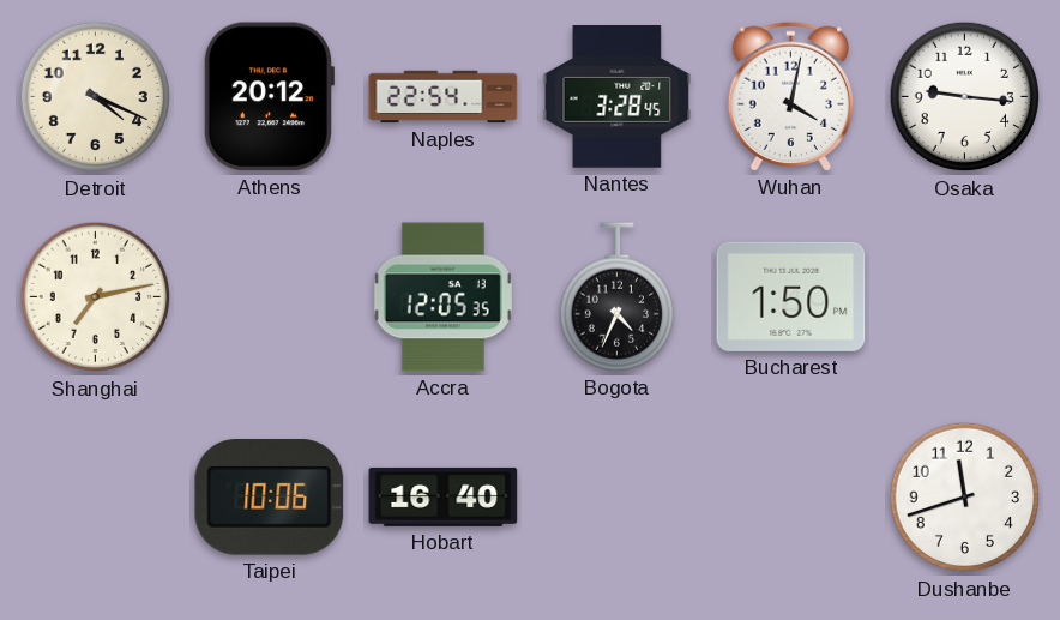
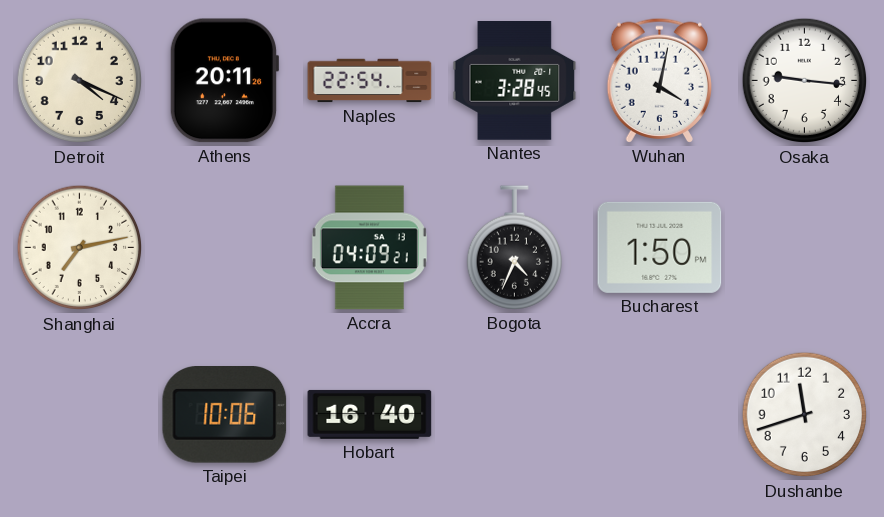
Athens: 20:12 -> 20:11
Accra: 12:05 -> 04:09
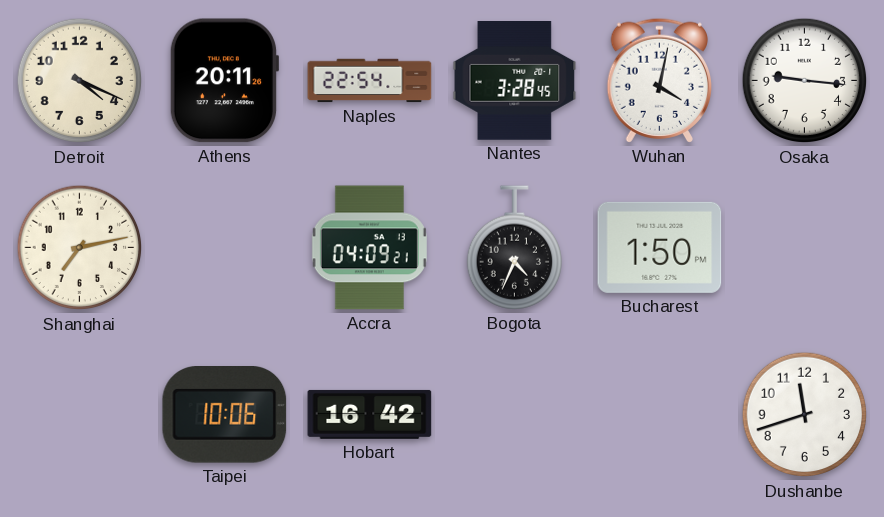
Hobart: 16:40 -> 16:42
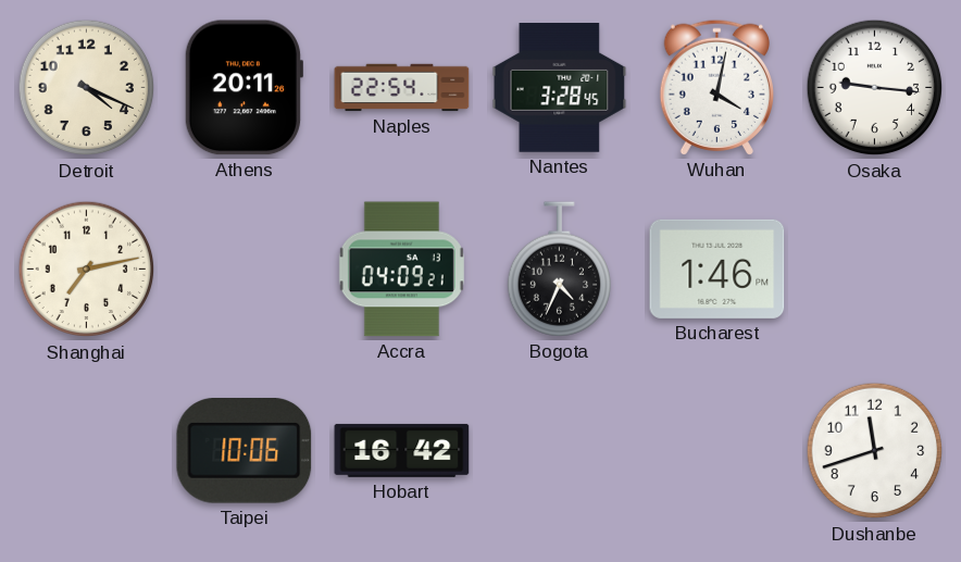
Bucharest: 1:50 -> 1:46
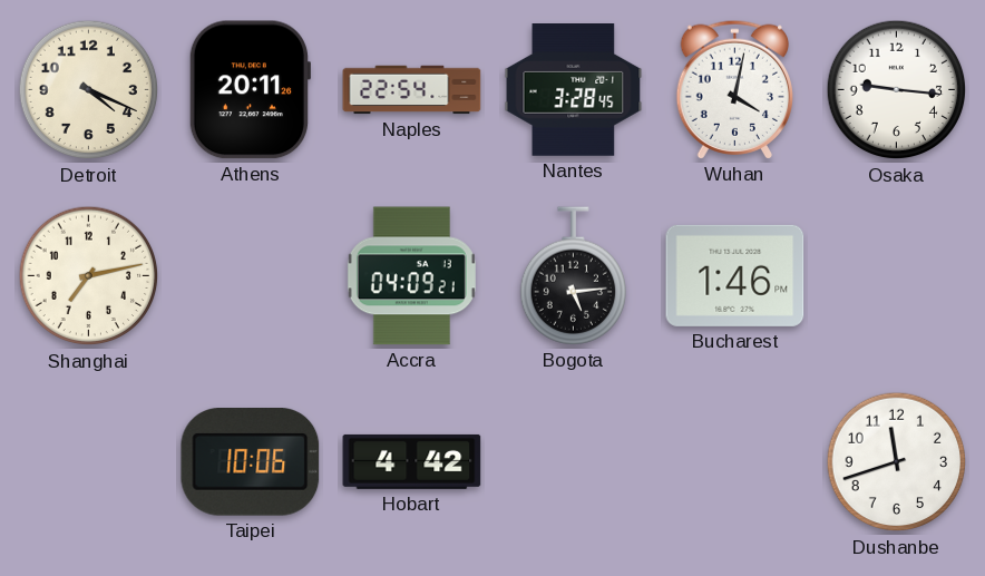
Bogota: 4:34 -> 5:14
Hobart: 16:42 -> 4:42
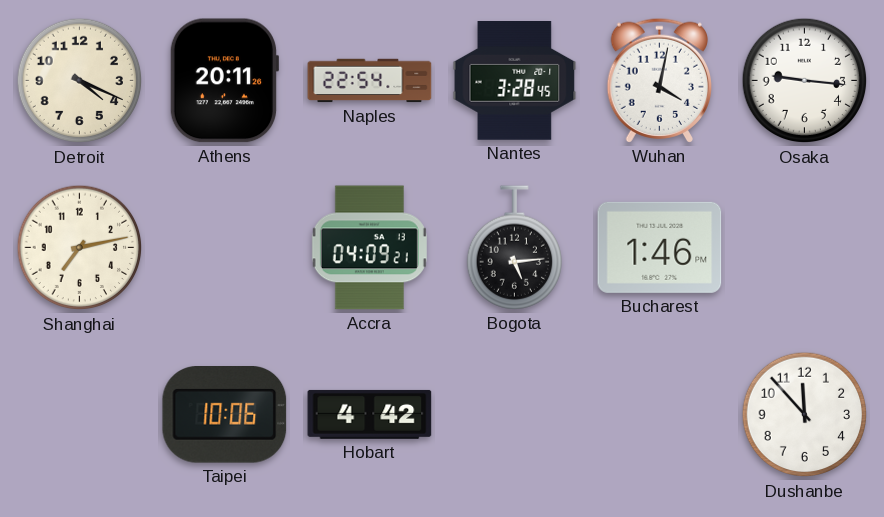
Dushanbe: 11:42 -> 11:53
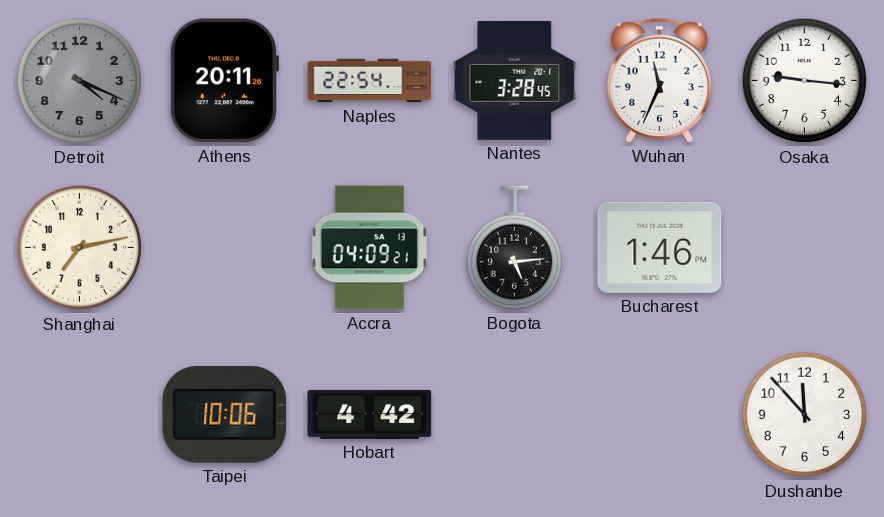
Detroit dial: cream -> grey
Wuhan: 4:02 -> 11:34
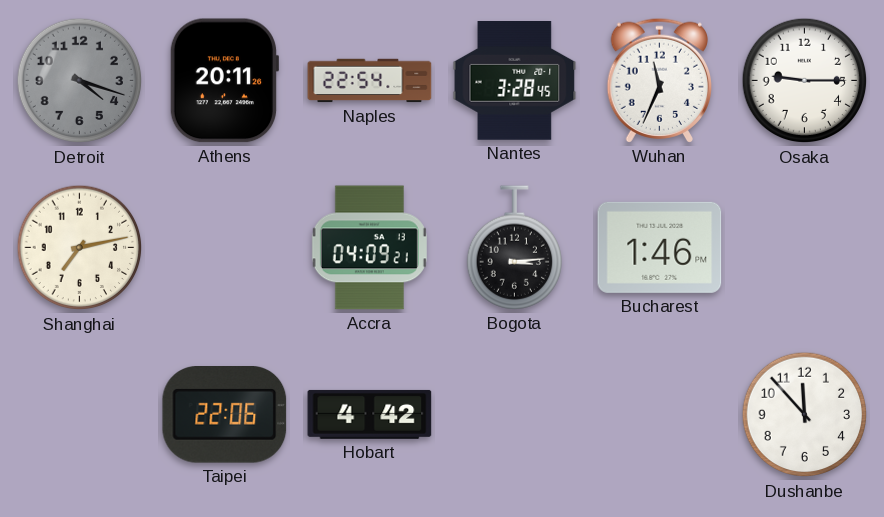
Detroit: 4:19 -> 4:18
Osaka: 9:16 -> 9:15
Bogota: 5:14 -> 3:14
Taipei: 10:06 -> 22:06
